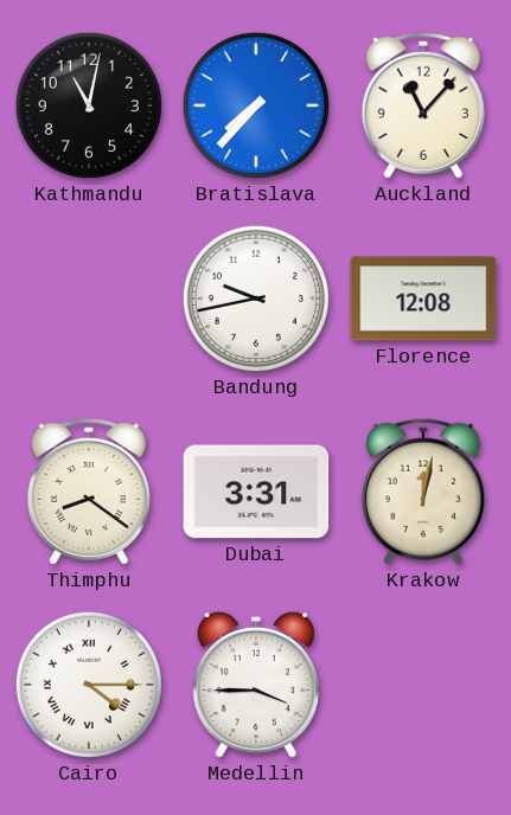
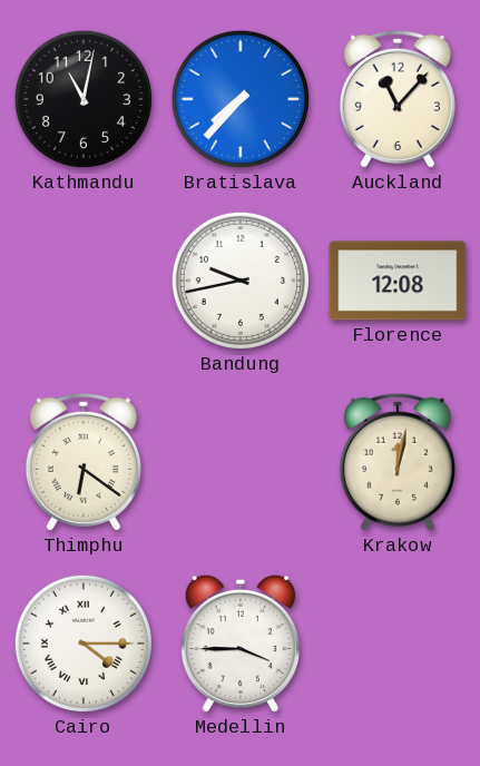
Thimphu: 8:21 -> 6:21
Dubai: 3:31 -> none
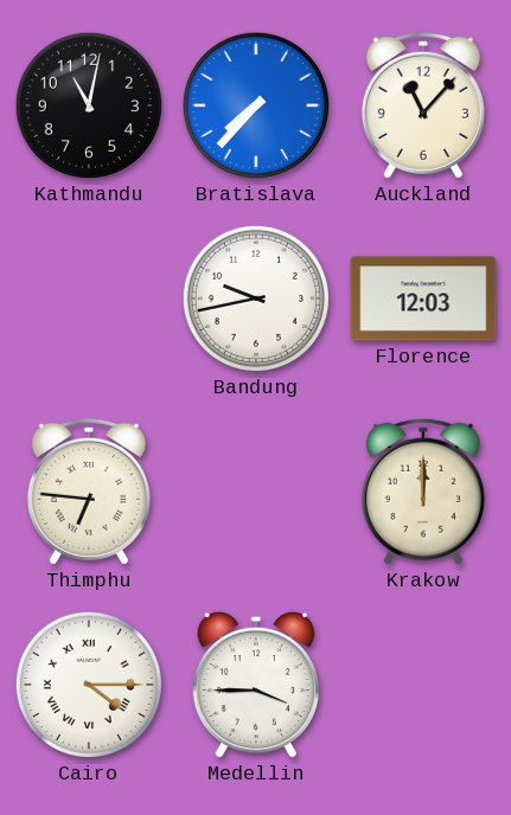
Florence: 12:08 -> 12:03
Thimphu: 6:21 -> 6:46
Krakow: 12:02 -> 12:00
